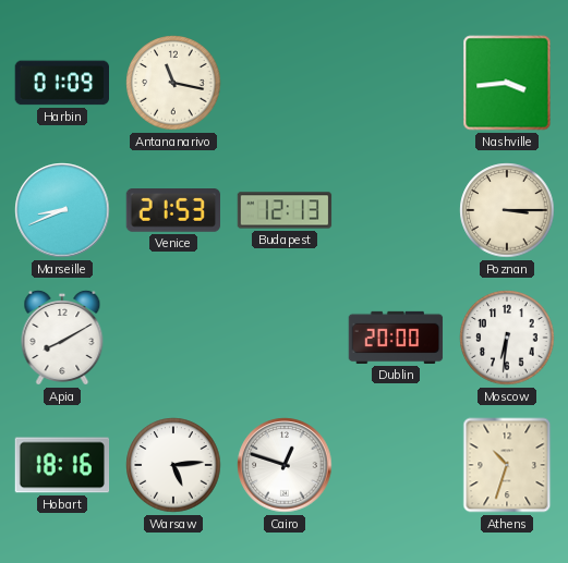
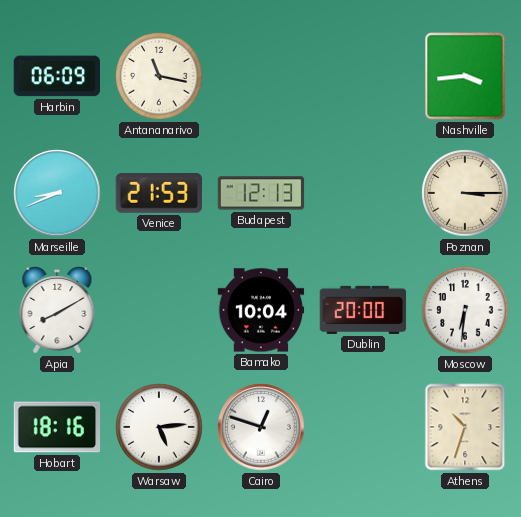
Harbin: 01:09 -> 06:09
Bamako: none -> 10:04
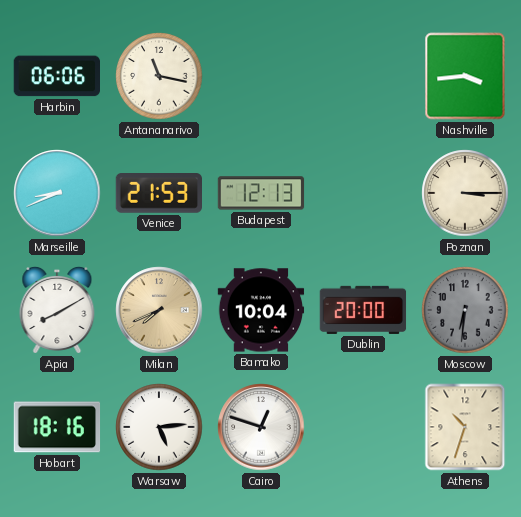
Harbin: 06:09 -> 06:06
Milan: none -> 7:41
Moscow dial: white -> grey
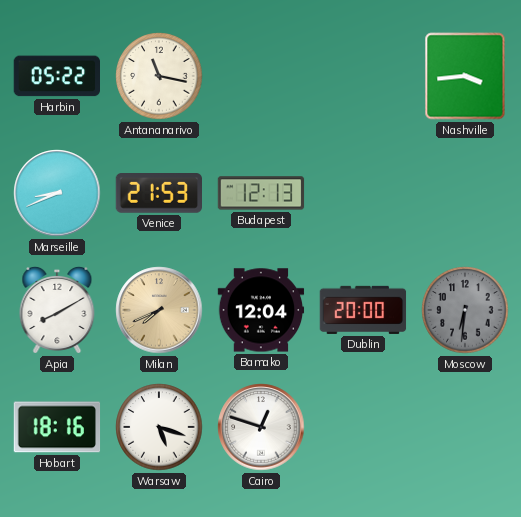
Harbin: 06:06 -> 05:22
Poznan: 3:15 -> none
Bamako: 10:04 -> 12:04
Warsaw: 5:14 -> 5:18
Athens: 10:33 -> none
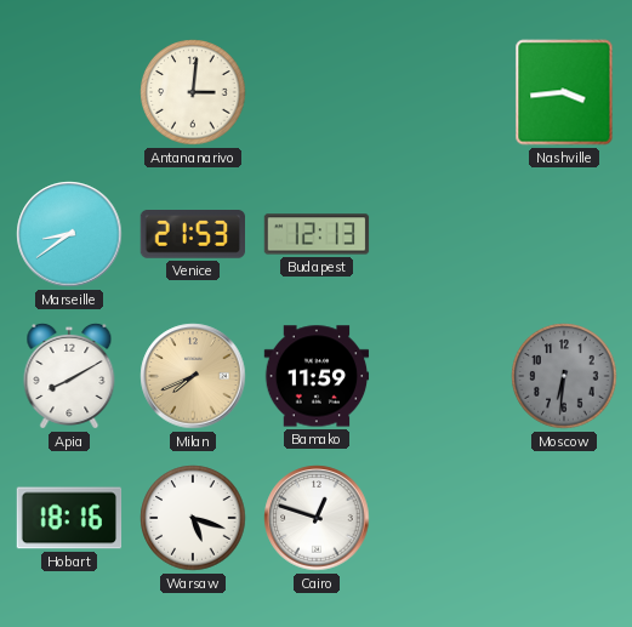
Harbin: 05:22 -> none
Antananarivo: 11:17 -> 3:01
Marseille: 8:41 -> 8:39
Bamako: 12:04 -> 11:59
Dublin: 20:00 -> none
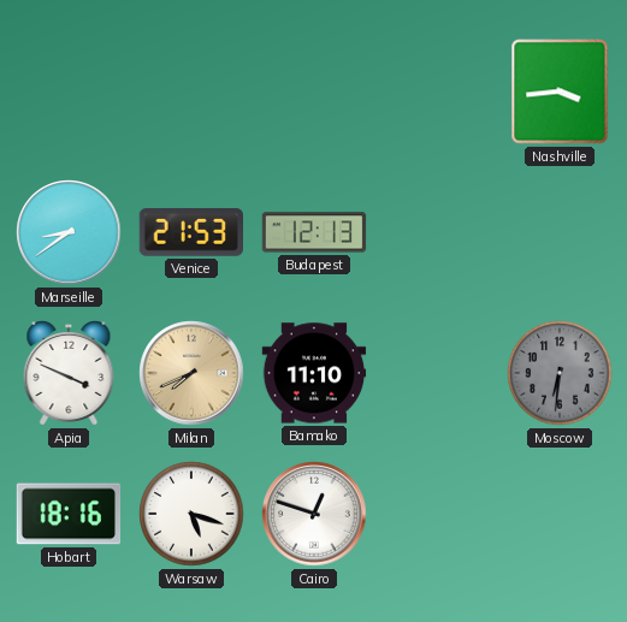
Antananarivo: 3:01 -> none
Apia: 8:10 -> 3:49
Bamako: 11:59 -> 11:10
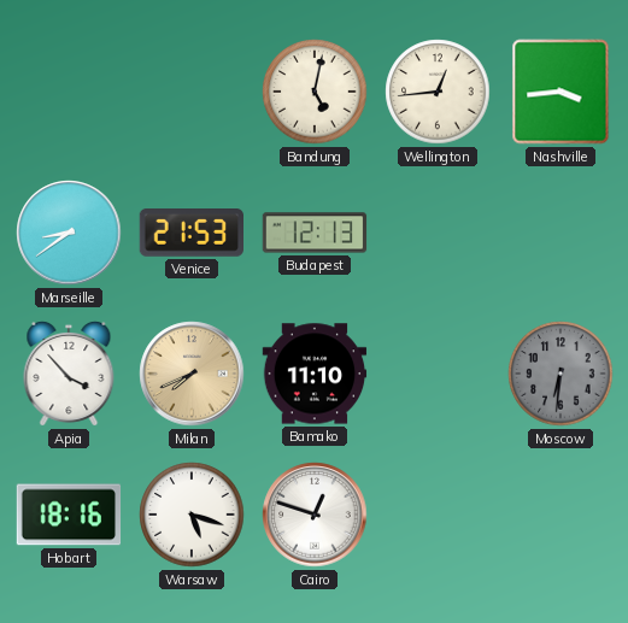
Bandung: none -> 5:02
Wellington: none -> 12:44
Apia: 3:49 -> 3:53
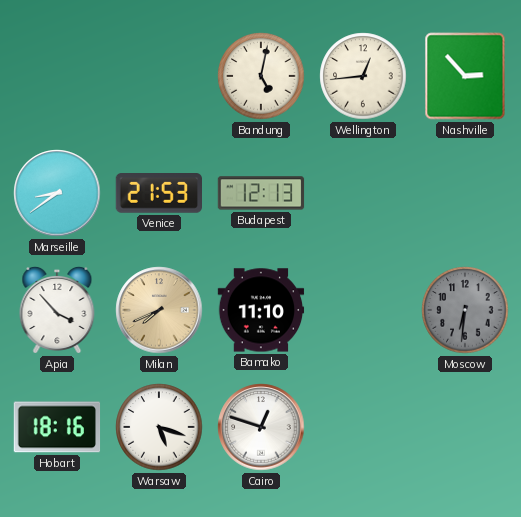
Nashville: 3:44 -> 2:53
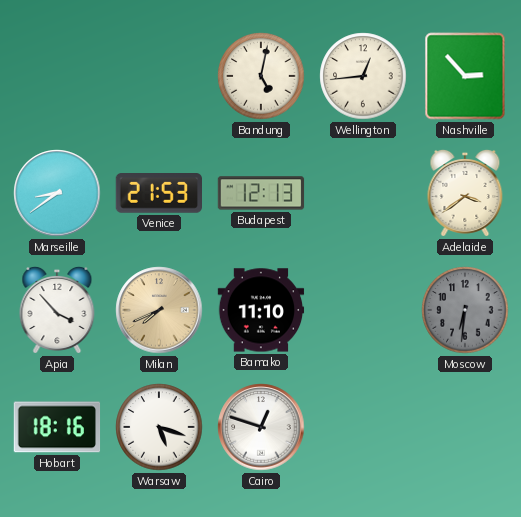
Adelaide: none -> 3:39
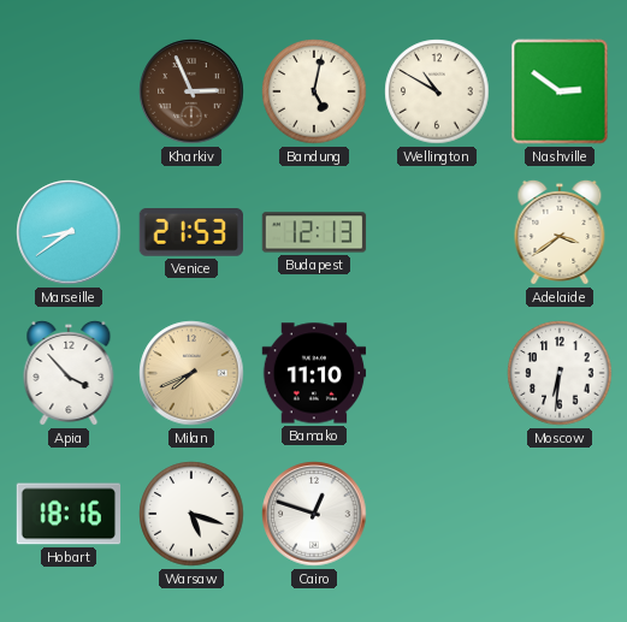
Kharkiv: none -> 2:56
Wellington: 12:44 -> 10:50
Nashville: 2:53 -> 2:51
Moscow dial: grey -> white
